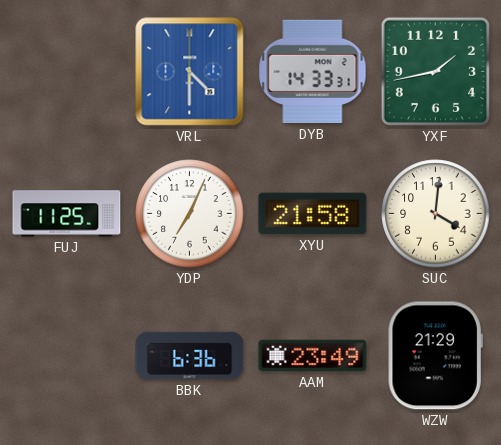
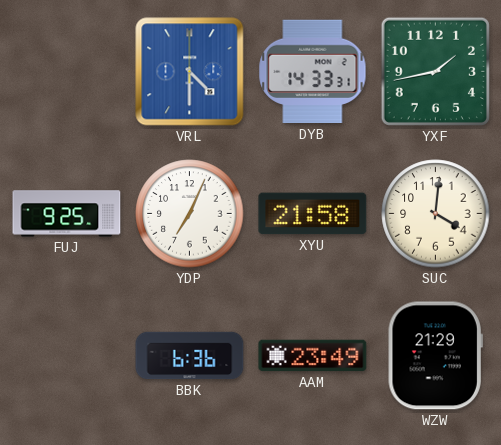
FUJ: 11:25 -> 9:25
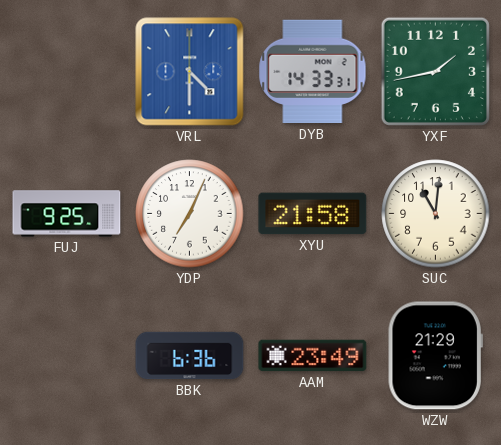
SUC: 4:01 -> 11:01
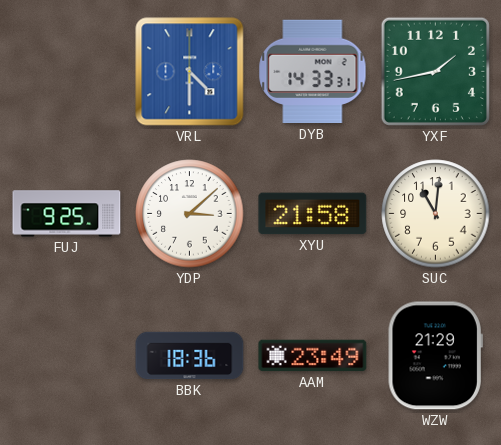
YDP: 7:04 -> 3:08
BBK: 6:36 -> 18:36
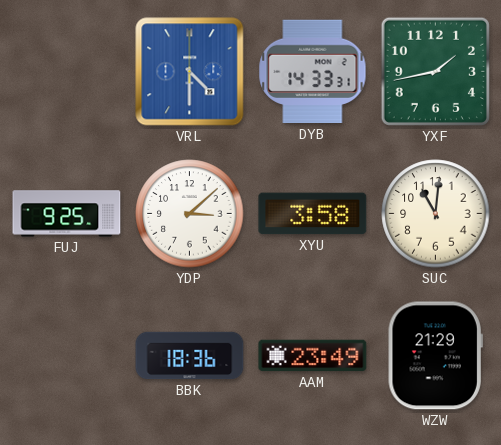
XYU: 21:58 -> 3:58
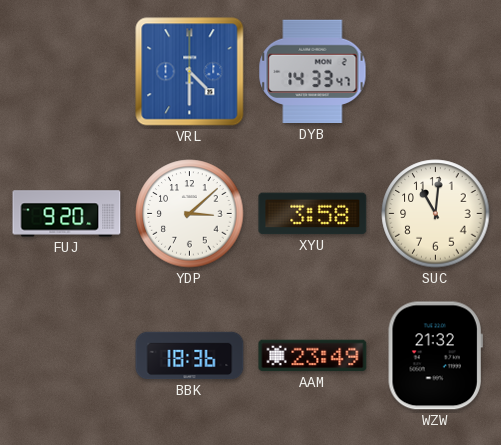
DYB: 14:33:31 -> 14:33:47
YXF: 1:43 -> none
FUJ: 9:25 -> 9:20
WZW: 21:29 -> 21:32
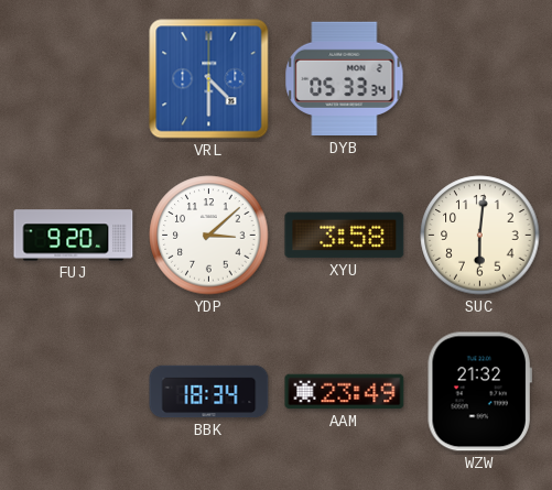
DYB: 14:33 -> 05:33
SUC: 11:01 -> 6:01
BBK: 18:36 -> 18:34
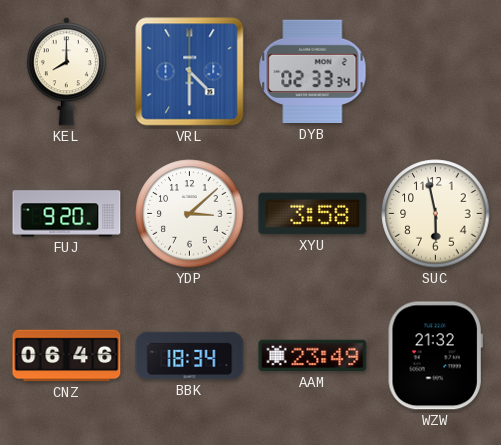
KEL: none -> 8:00
DYB: 05:33 -> 02:33
SUC: 6:01 -> 5:58
CNZ: none -> 06:46
